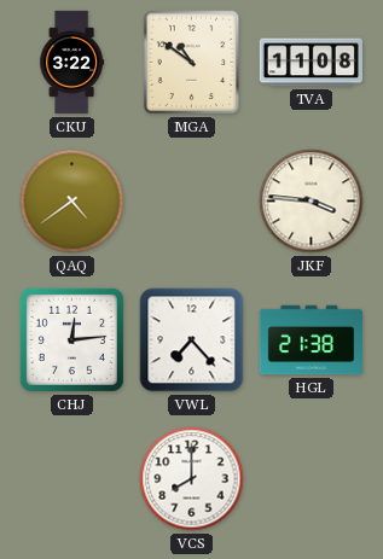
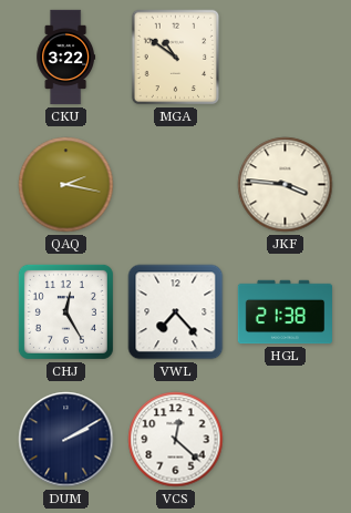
TVA: 11:08 -> none
QAQ: 4:39 -> 2:17
CHJ: 12:14 -> 12:25
DUM: none -> 2:10
VCS: 8:00 -> 12:22
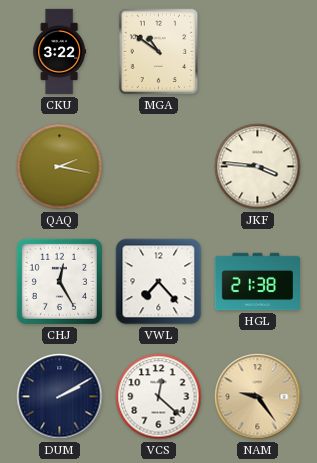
NAM: none -> 9:24
